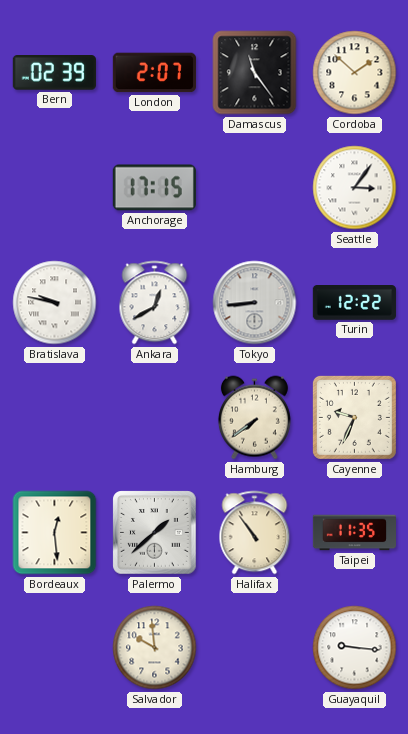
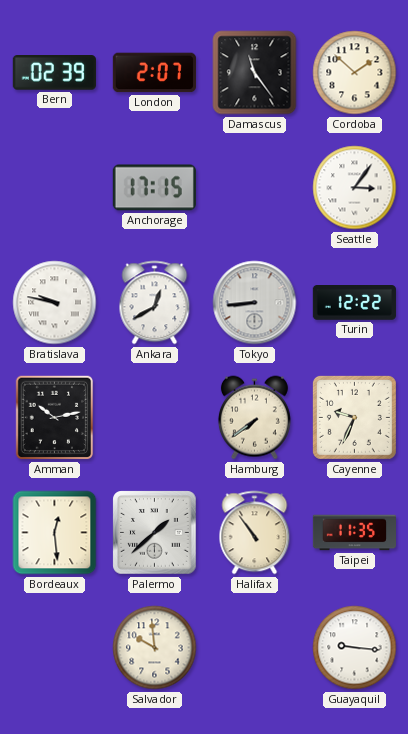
Amman: none -> 10:13
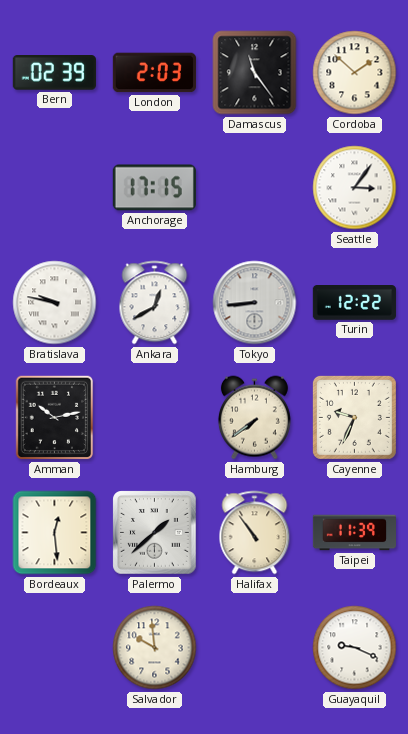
London: 2:07 -> 2:03
Taipei: 11:35 -> 11:39
Guayaquil: 9:16 -> 9:19
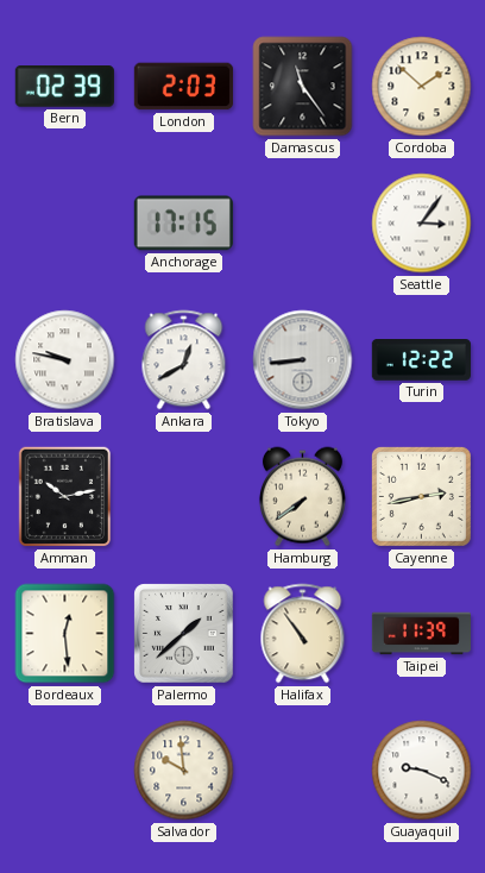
Cayenne: 9:34 -> 2:43
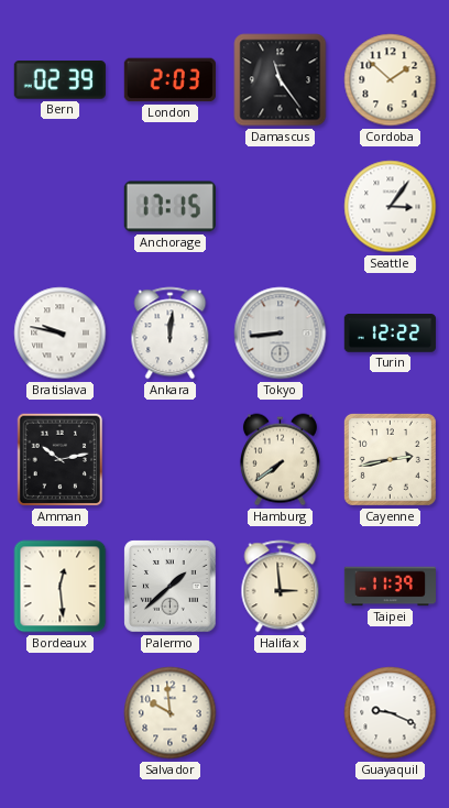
Ankara: 12:40 -> 12:01
Halifax: 10:54 -> 2:59
